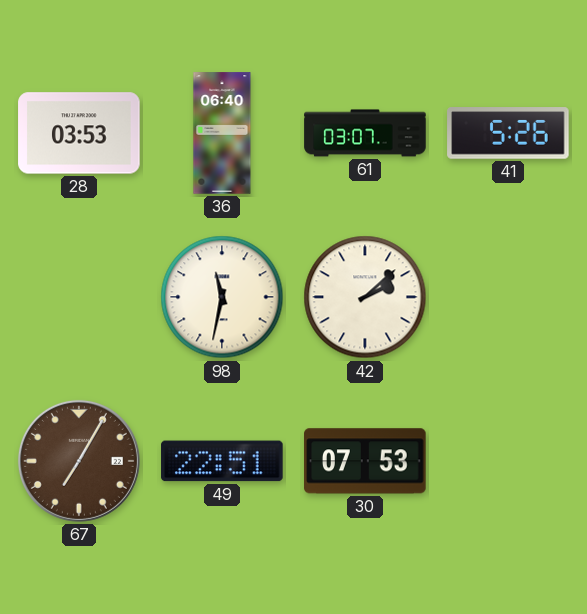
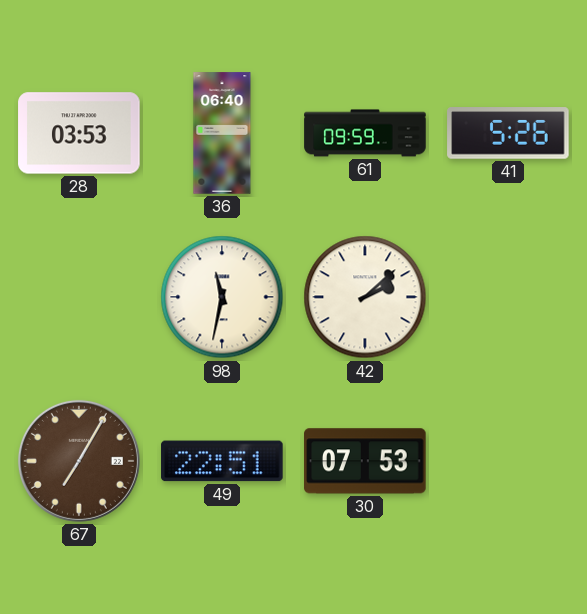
61: 03:07 -> 09:59
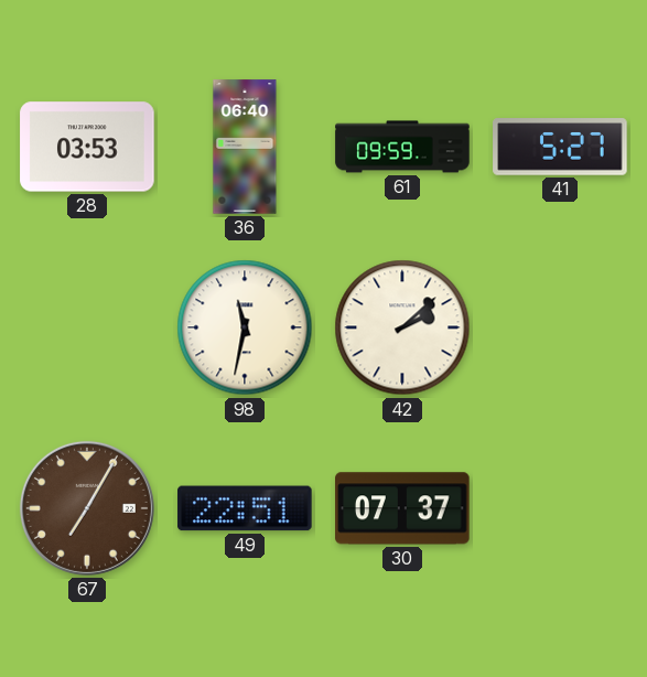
41: 5:26 -> 5:27
30: 07:53 -> 07:37
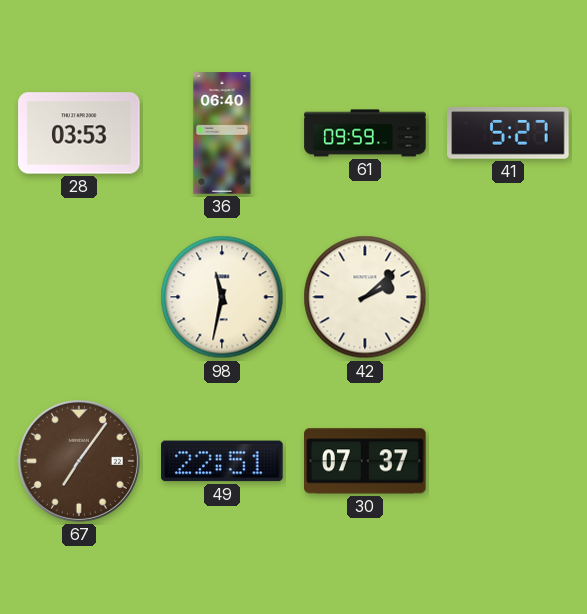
67: 7:05 -> 7:06
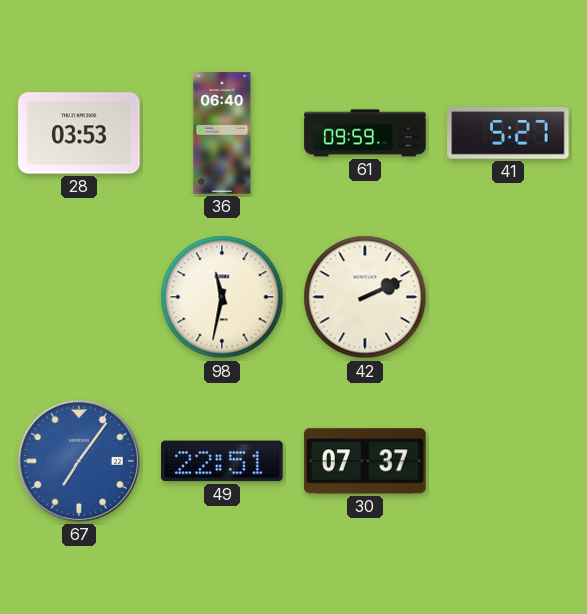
42: 2:08 -> 2:11
67 dial: brown -> blue
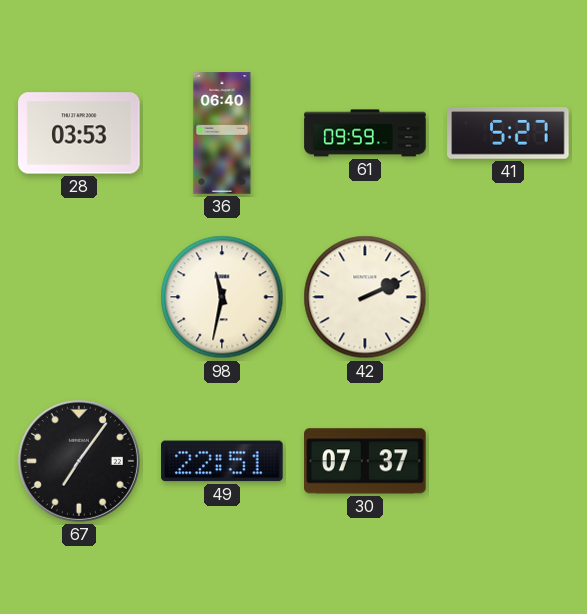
67 dial: blue -> black
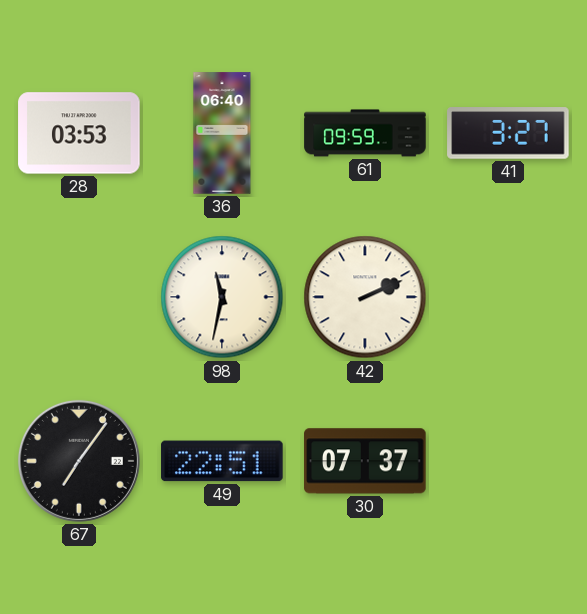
41: 5:27 -> 3:27
